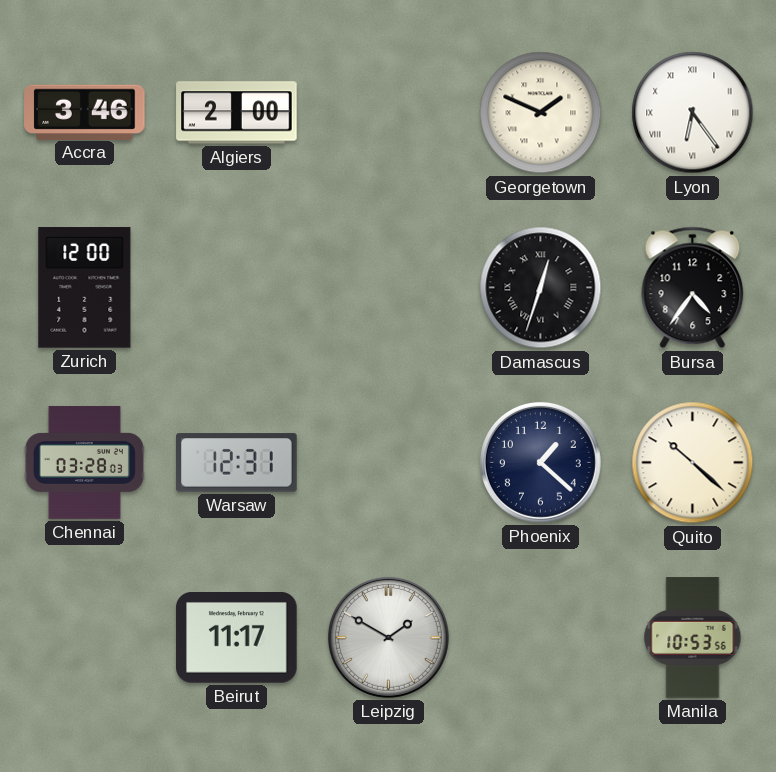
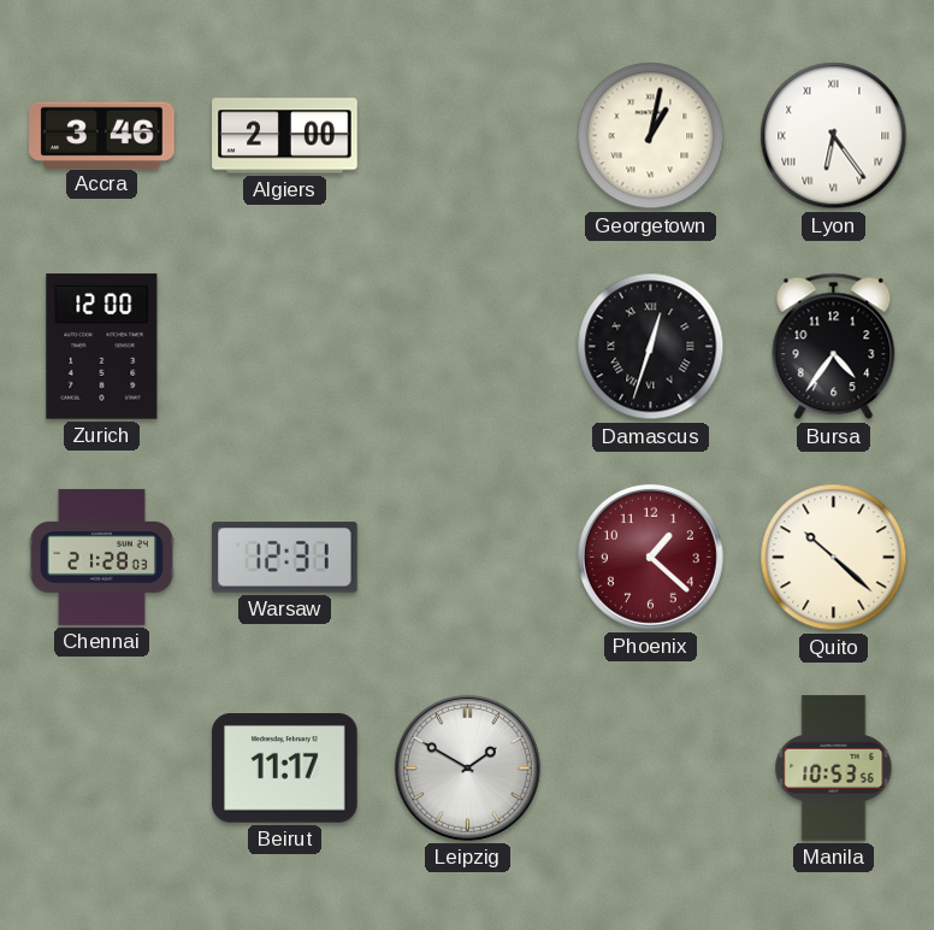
Georgetown: 1:49 -> 1:02
Chennai: 03:28 -> 21:28
Phoenix dial: navy -> burgundy
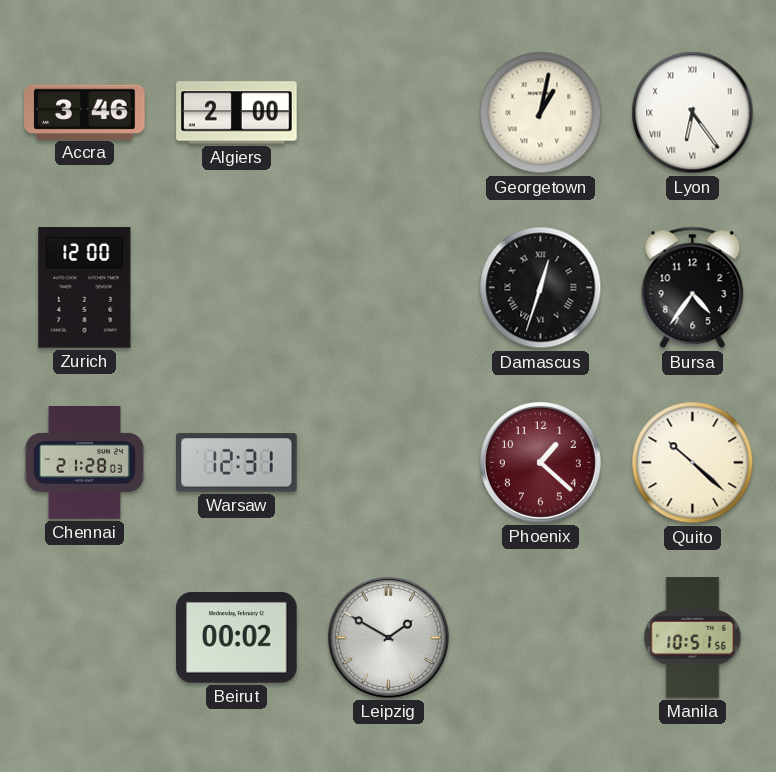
Beirut: 11:17 -> 00:02
Manila: 10:53 -> 10:51
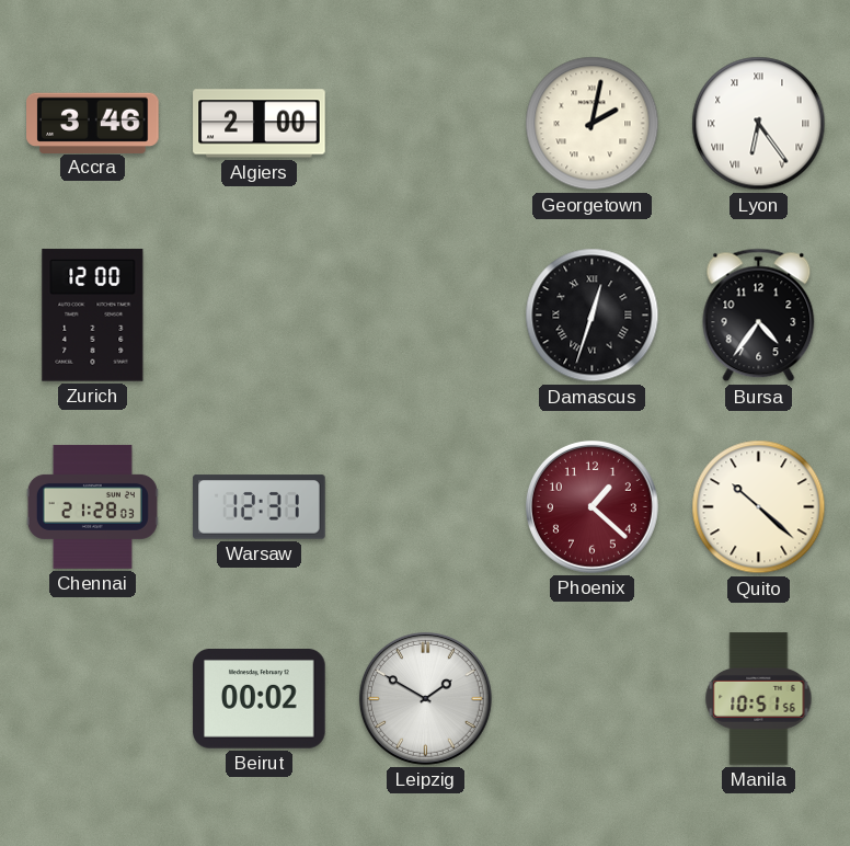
Georgetown: 1:02 -> 2:02
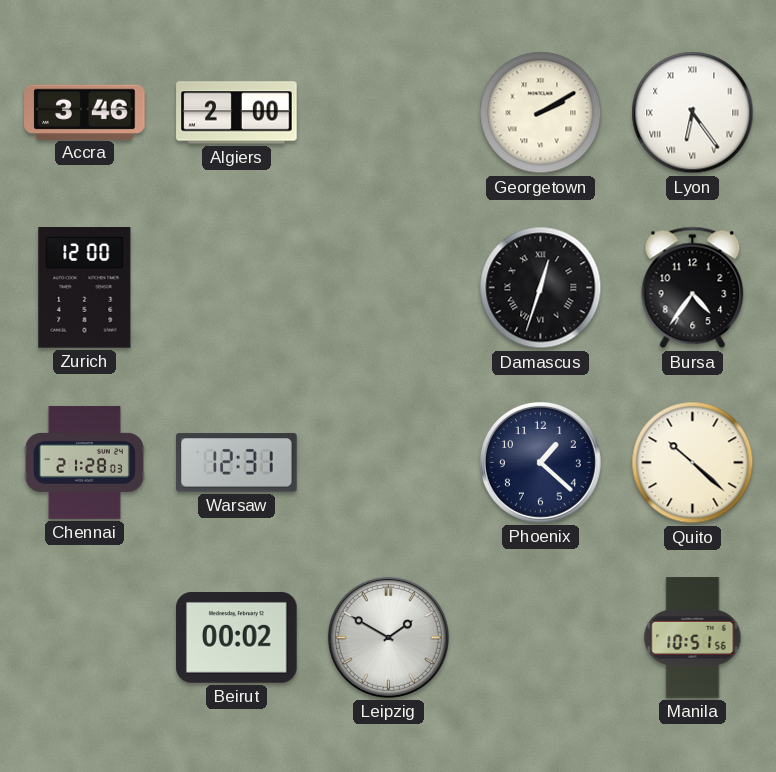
Georgetown: 2:02 -> 2:10
Phoenix dial: burgundy -> navy
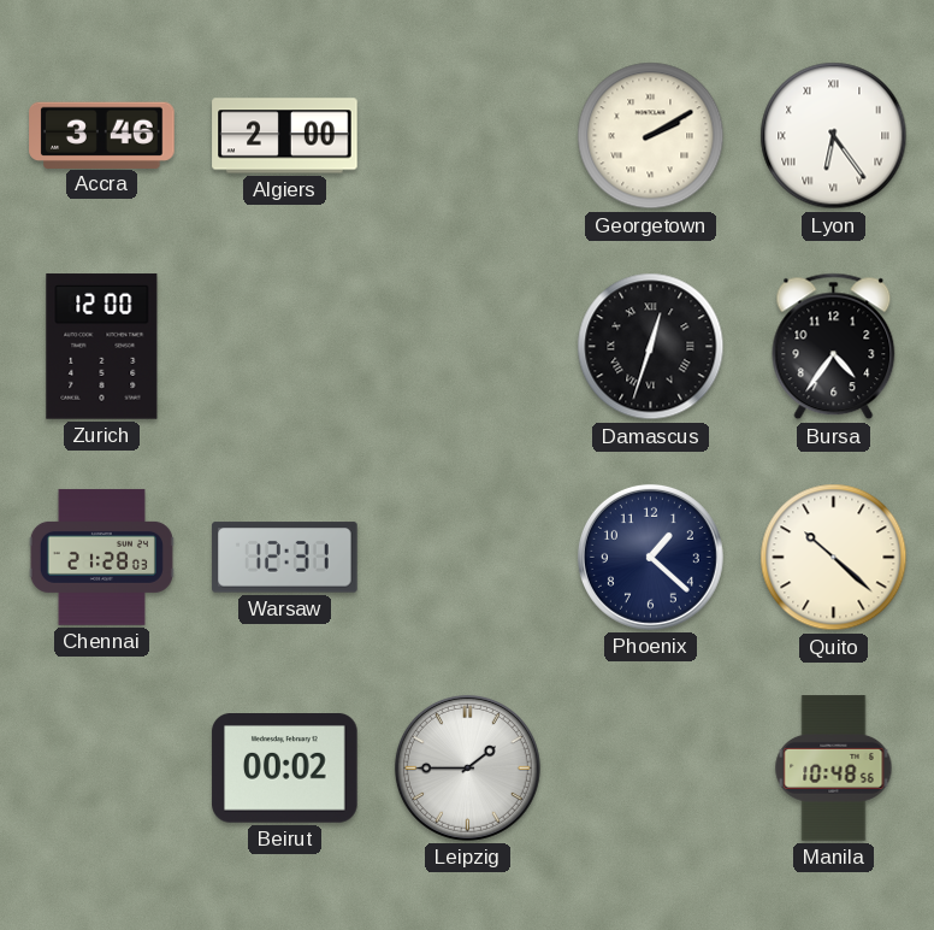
Leipzig: 1:50 -> 1:45
Manila: 10:51 -> 10:48
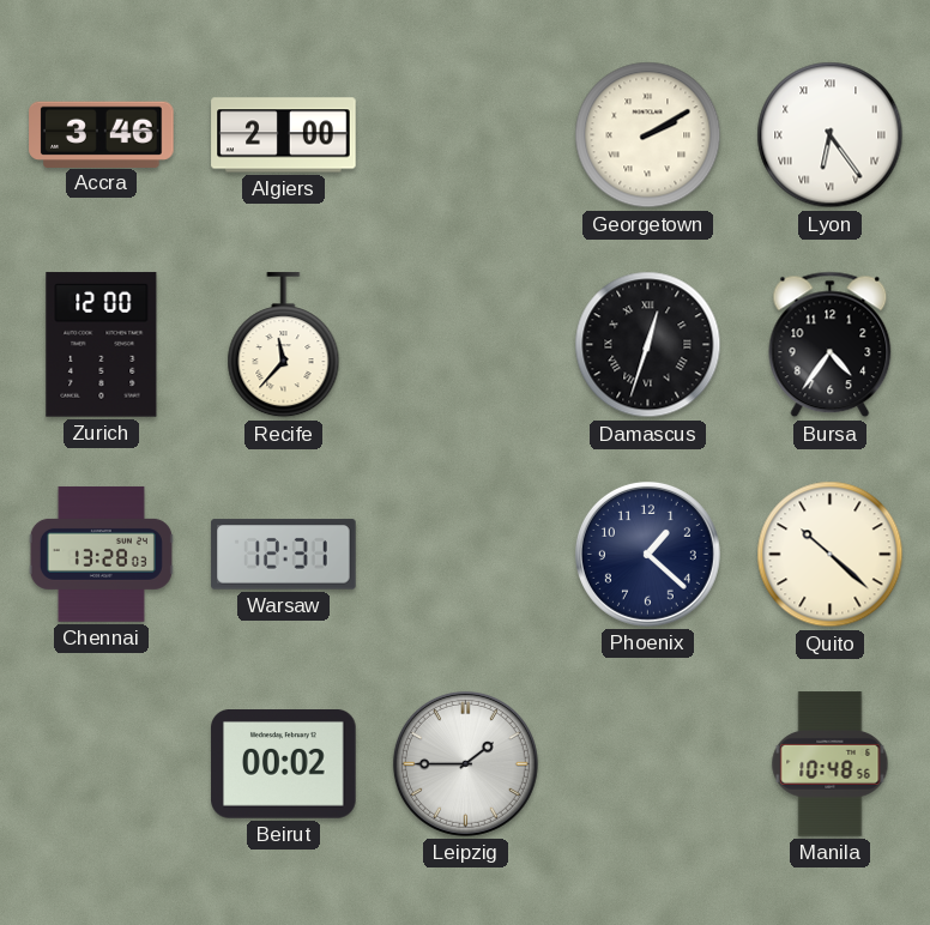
Recife: none -> 11:37
Chennai: 21:28 -> 13:28
